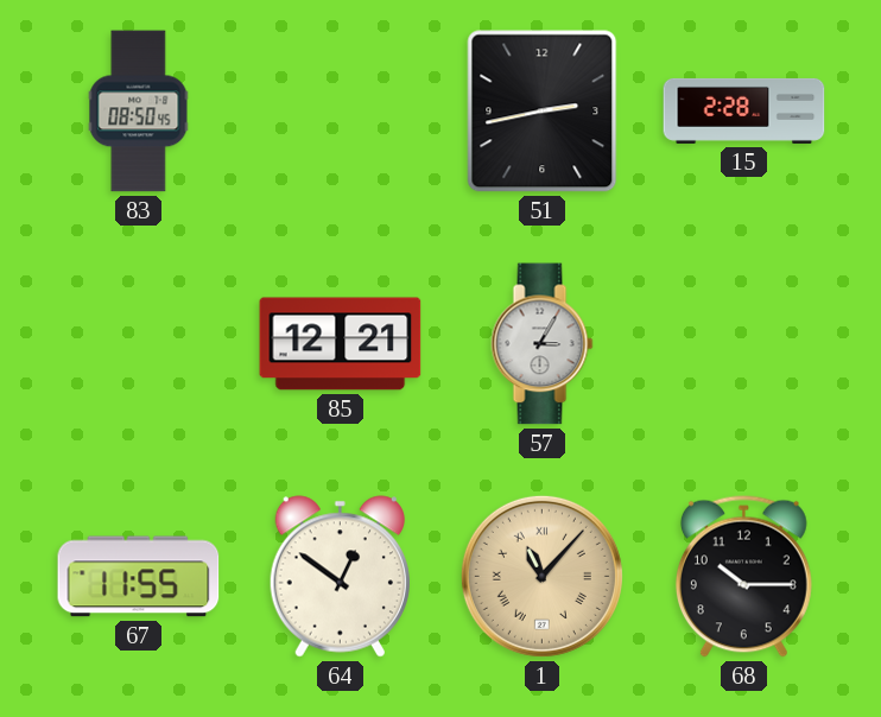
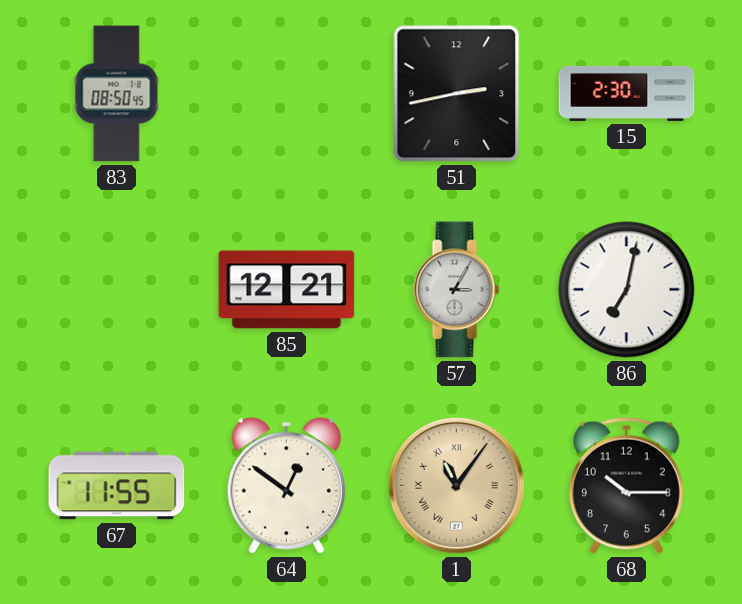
15: 2:28 -> 2:30
86: none -> 7:02
1: 11:07 -> 11:06
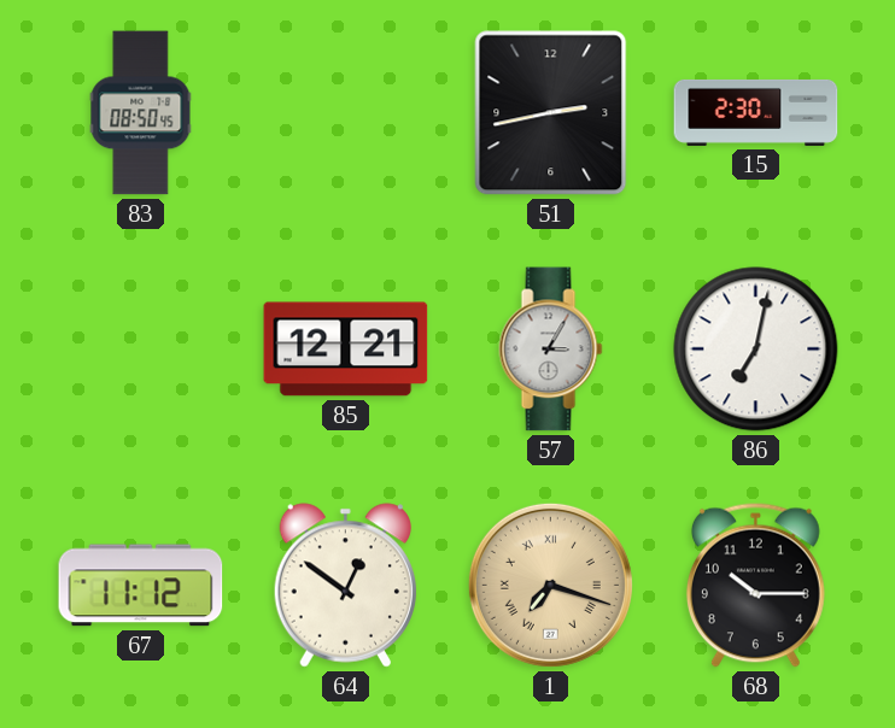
67: 11:55 -> 11:12
1: 11:06 -> 7:18
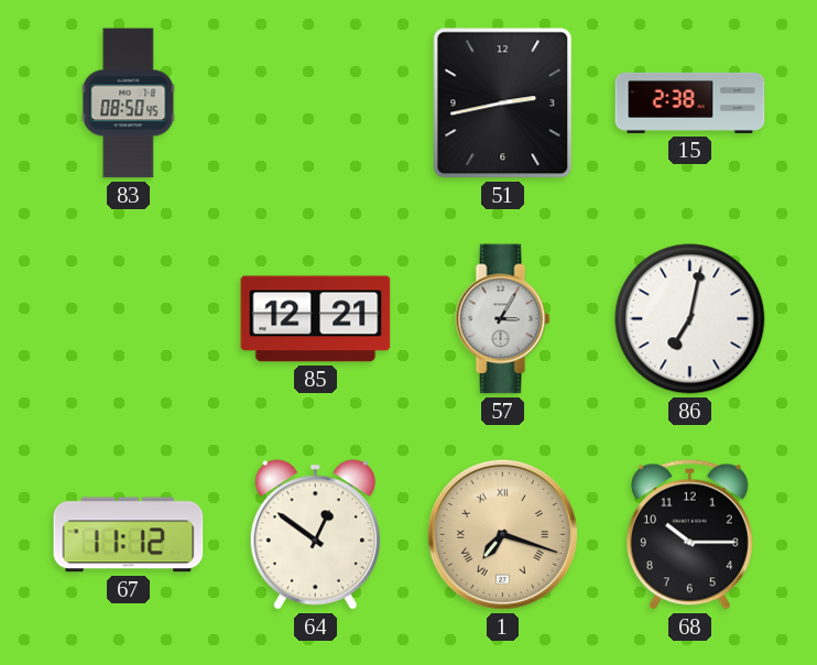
15: 2:30 -> 2:38
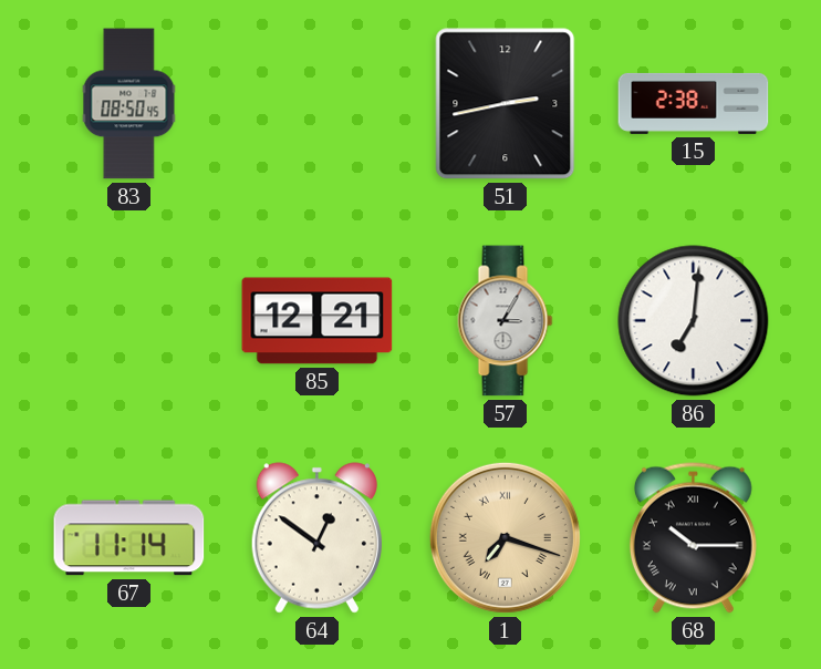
86: 7:02 -> 7:01
67: 11:12 -> 11:14
68 numerals: Arabic -> Roman
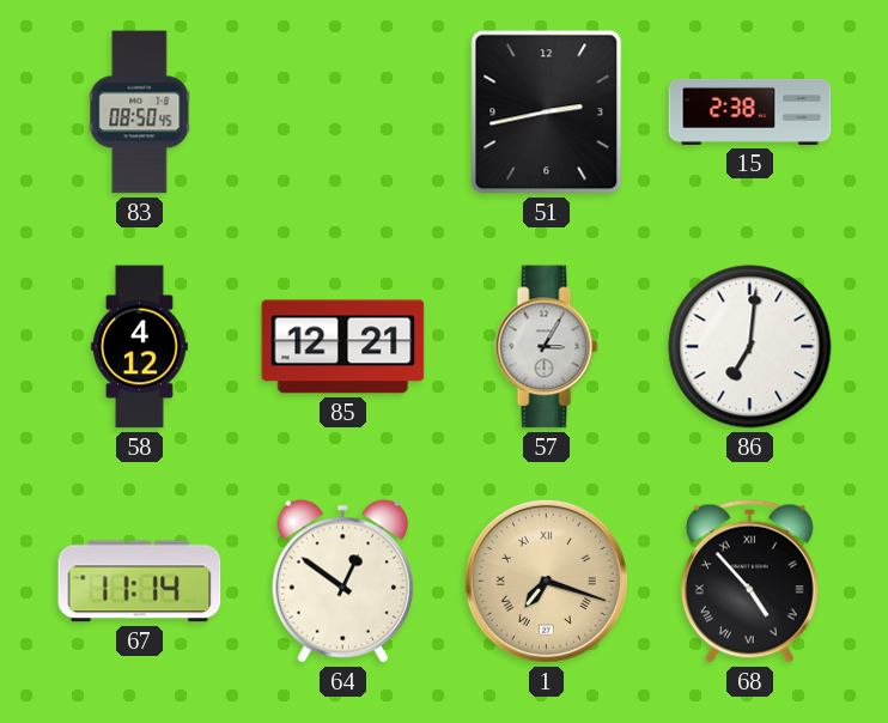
58: none -> 4:12
68: 10:15 -> 4:53
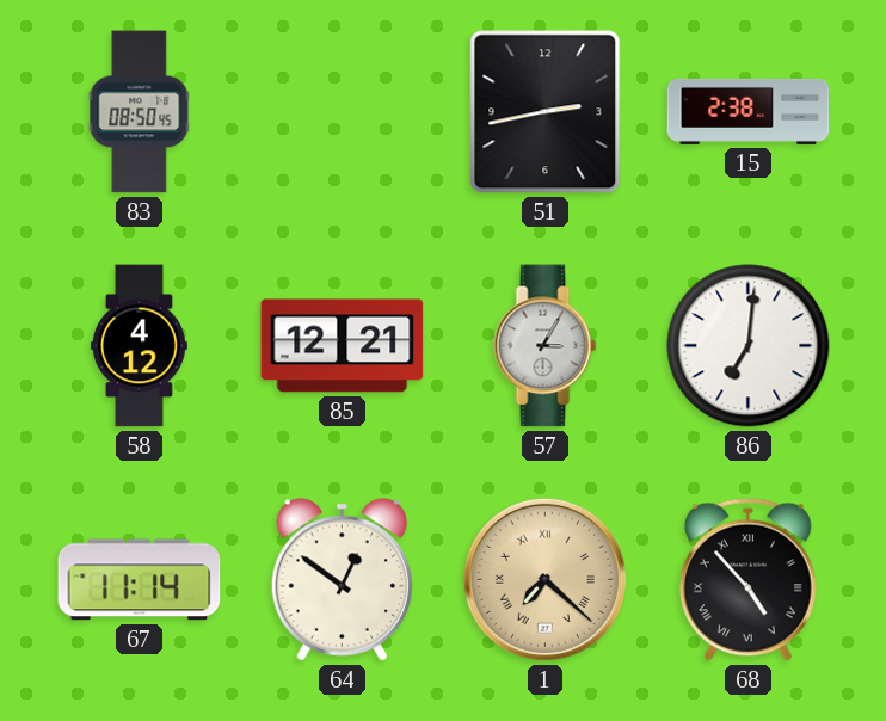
1: 7:18 -> 7:22
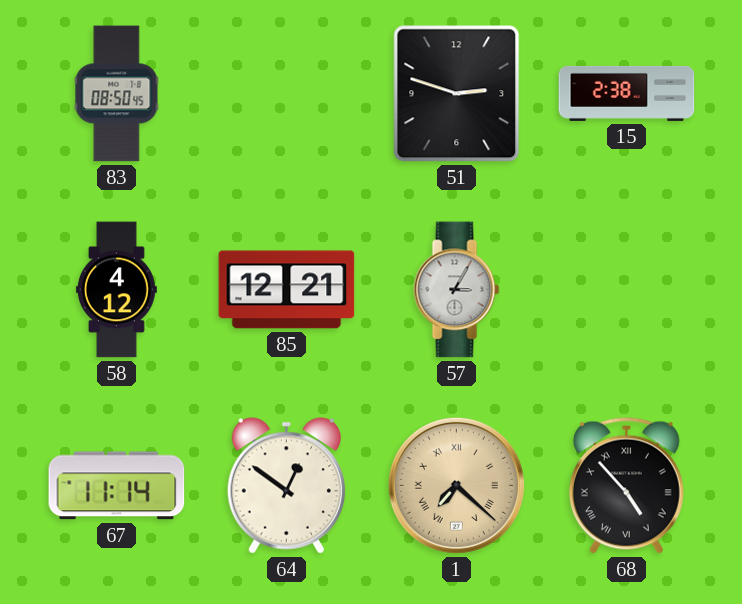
51: 2:43 -> 2:48
86: 7:01 -> none
